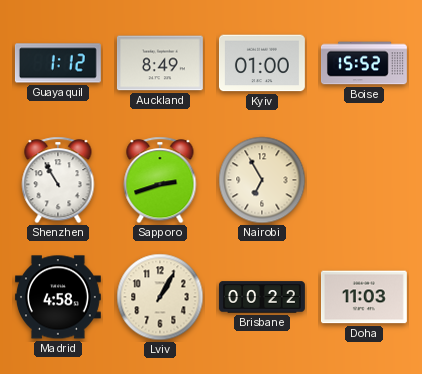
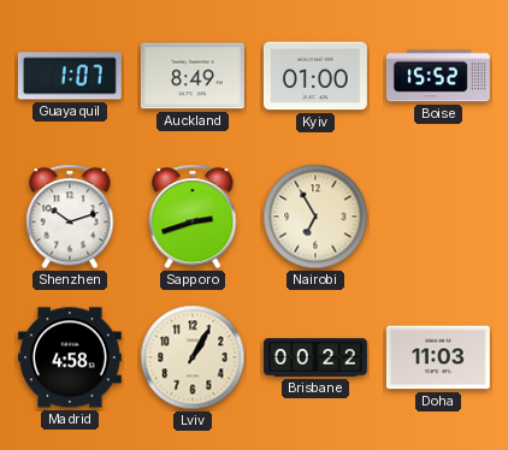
Guayaquil: 1:12 -> 1:07
Shenzhen: 10:55 -> 10:12
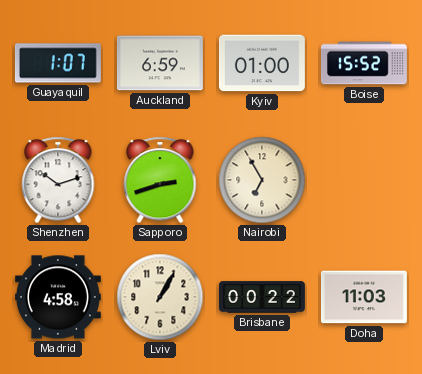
Auckland: 8:49 -> 6:59
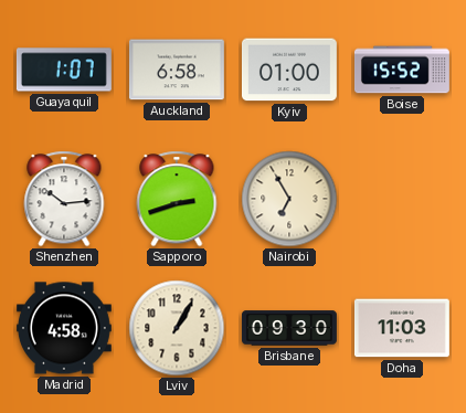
Auckland: 6:59 -> 6:58
Shenzhen: 10:12 -> 10:14
Brisbane: 00:22 -> 09:30
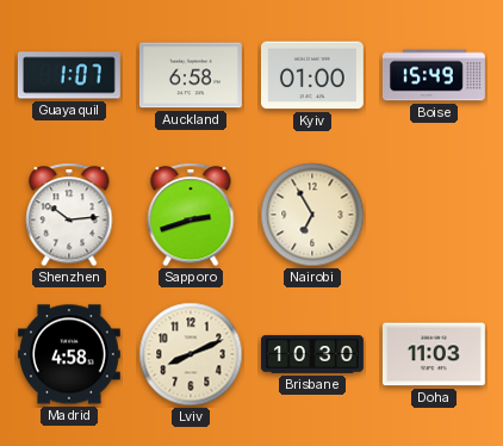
Boise: 15:52 -> 15:49
Lviv: 1:05 -> 8:11
Brisbane: 09:30 -> 10:30
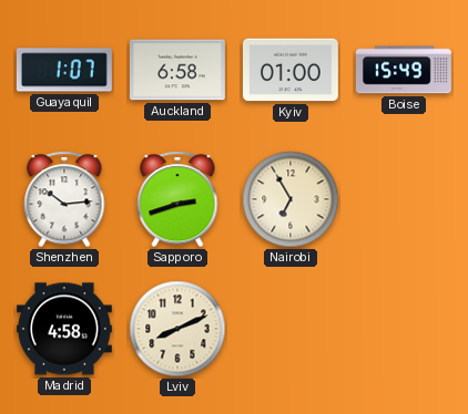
Brisbane: 10:30 -> none
Doha: 11:03 -> none
